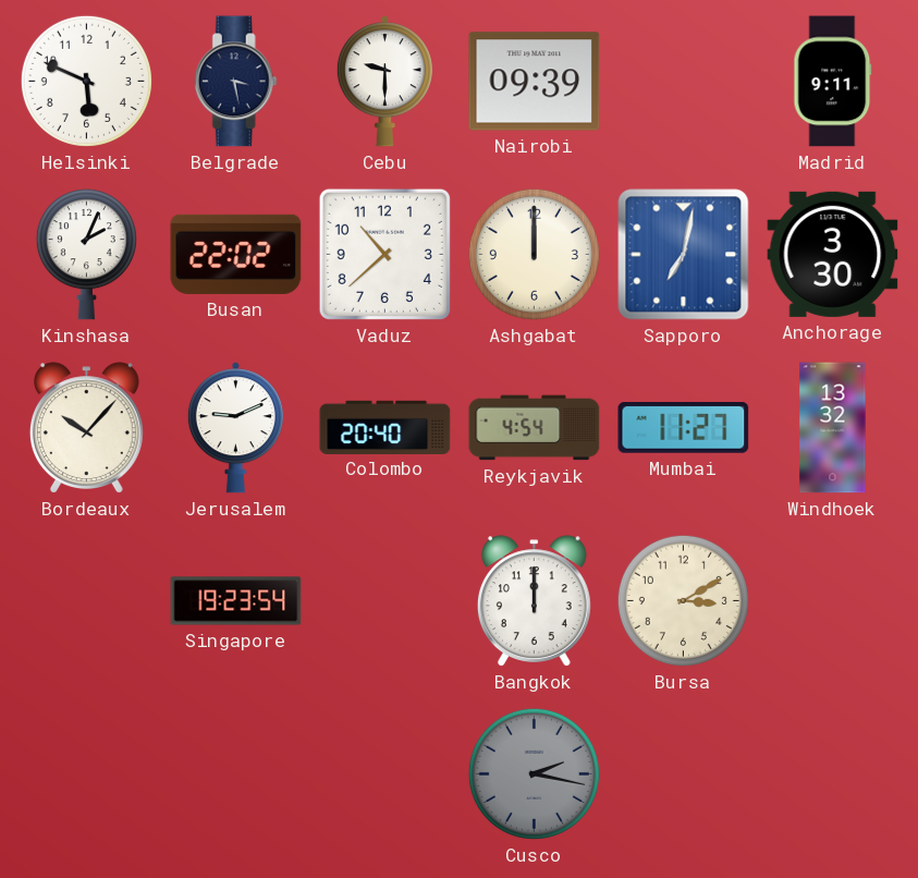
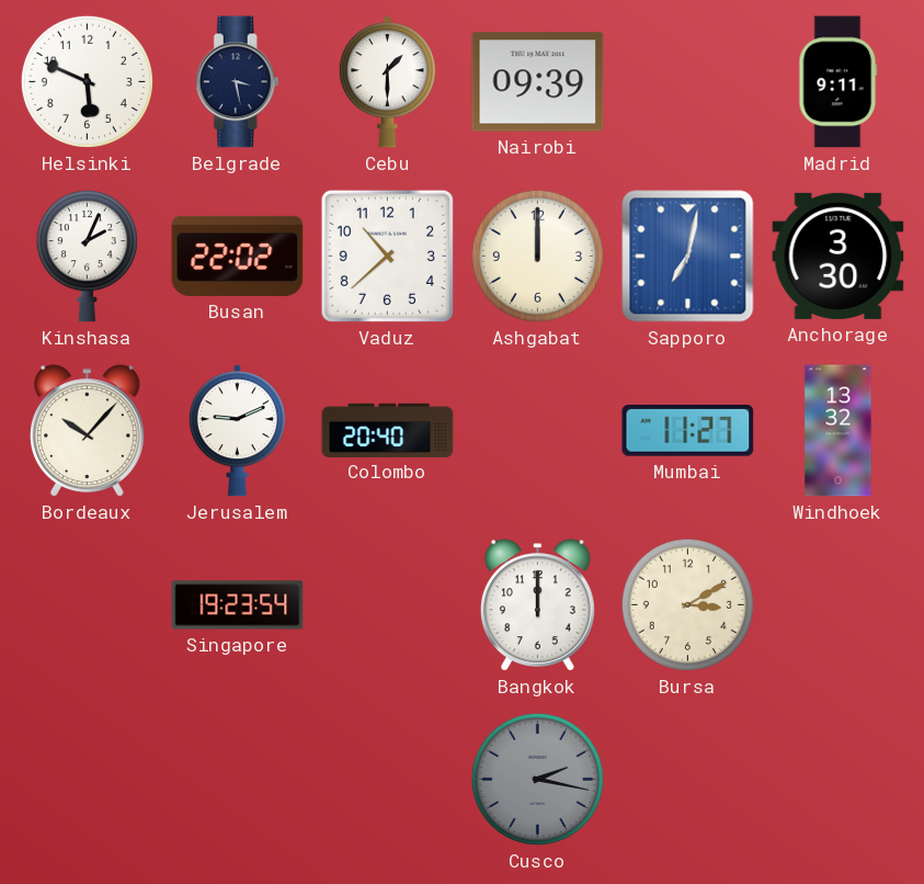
Cebu: 9:30 -> 1:30
Reykjavik: 4:54 -> none
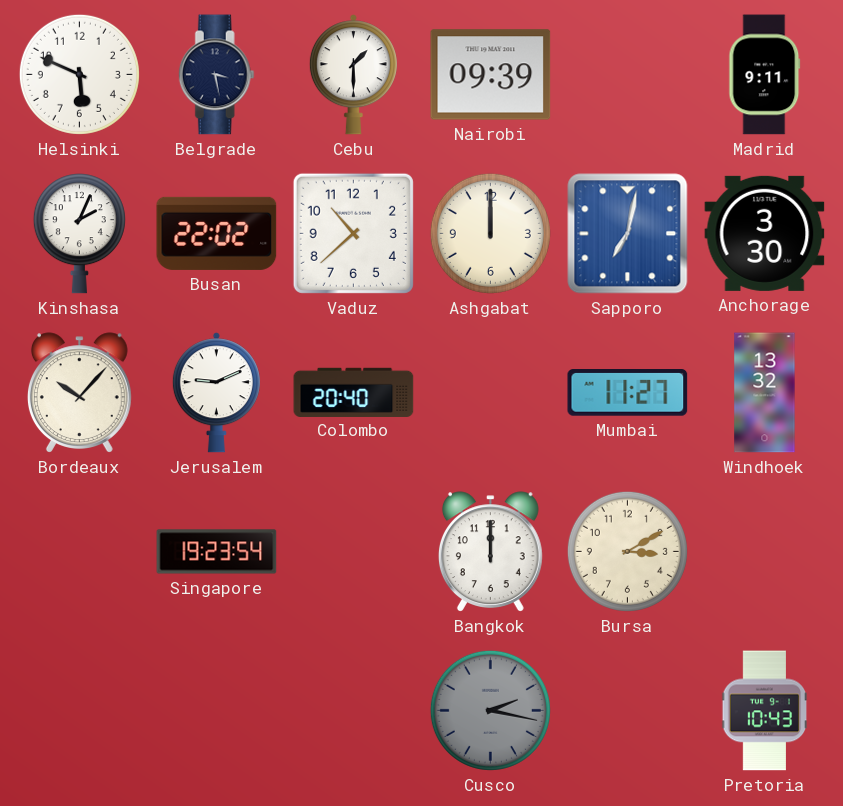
Pretoria: none -> 10:43
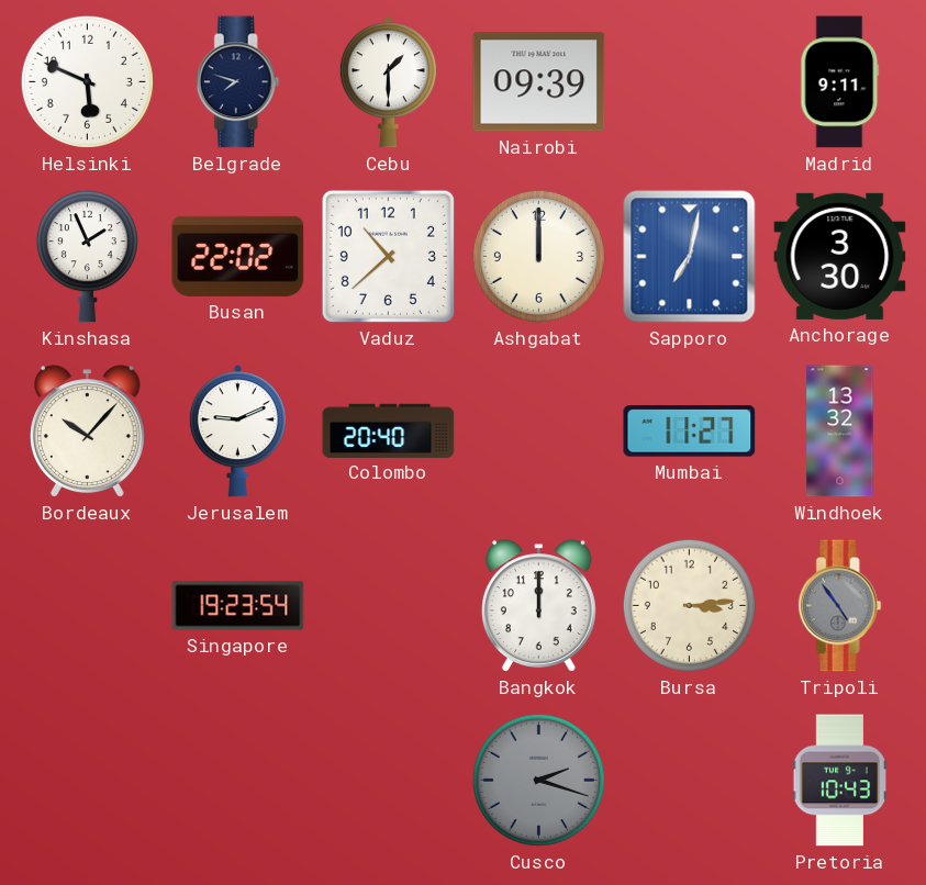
Belgrade: 3:28 -> 7:48
Kinshasa: 2:04 -> 1:56
Bursa: 3:10 -> 3:14
Tripoli: none -> 4:54
Cusco: 2:17 -> 2:18
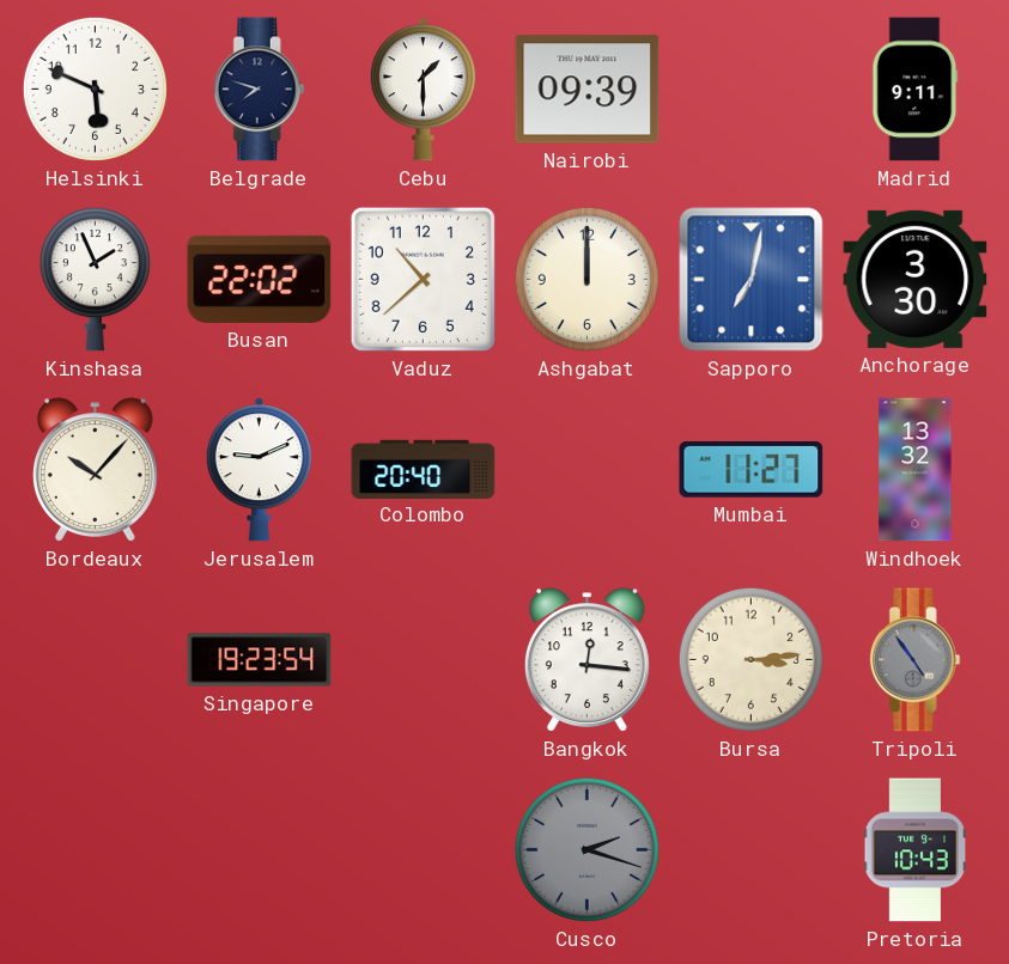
Bangkok: 12:00 -> 12:16
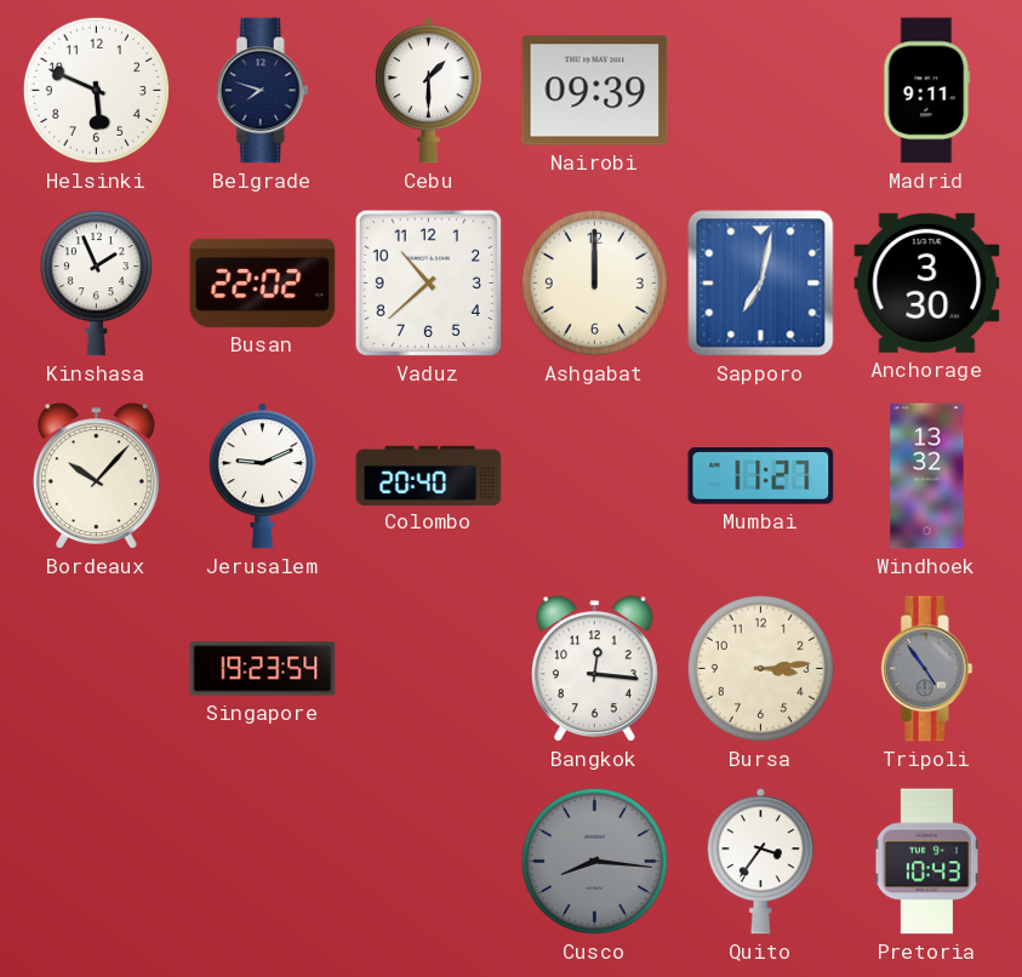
Cusco: 2:18 -> 8:16
Quito: none -> 3:36
